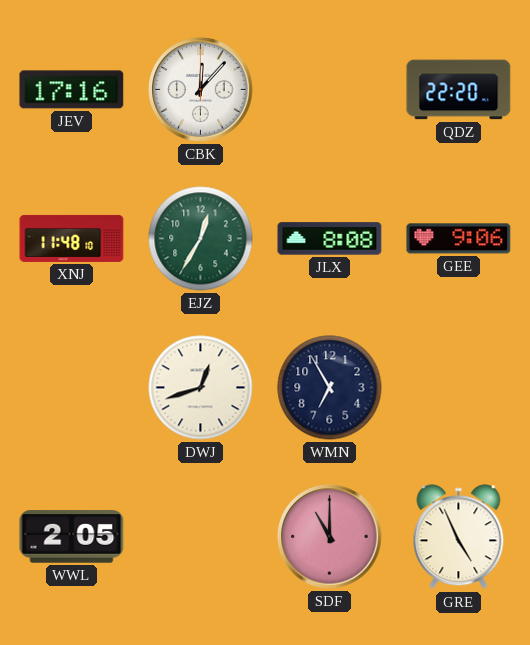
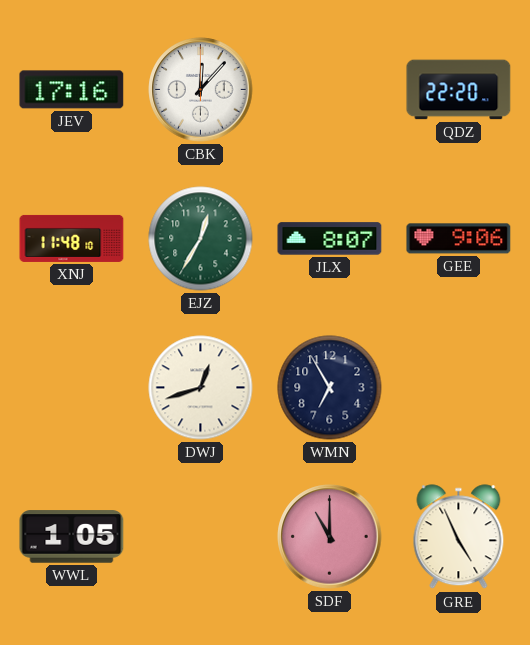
JLX: 8:08 -> 8:07
WWL: 2:05 -> 1:05
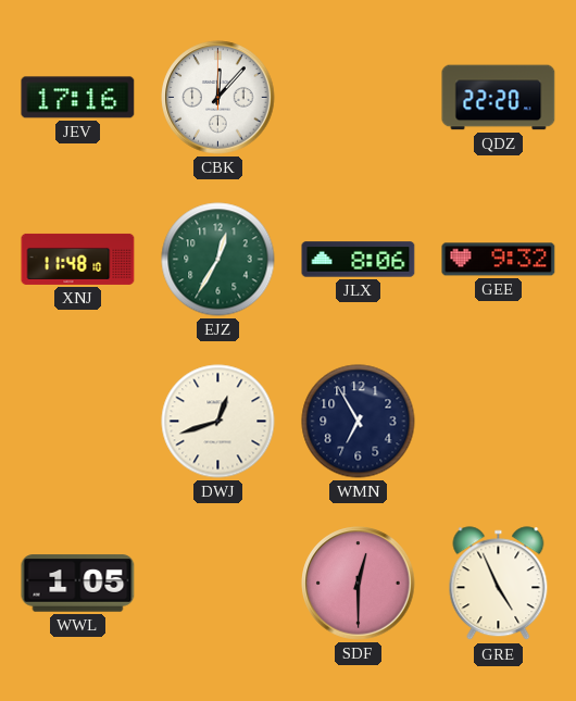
JLX: 8:07 -> 8:06
GEE: 9:06 -> 9:32
SDF: 11:00 -> 12:30
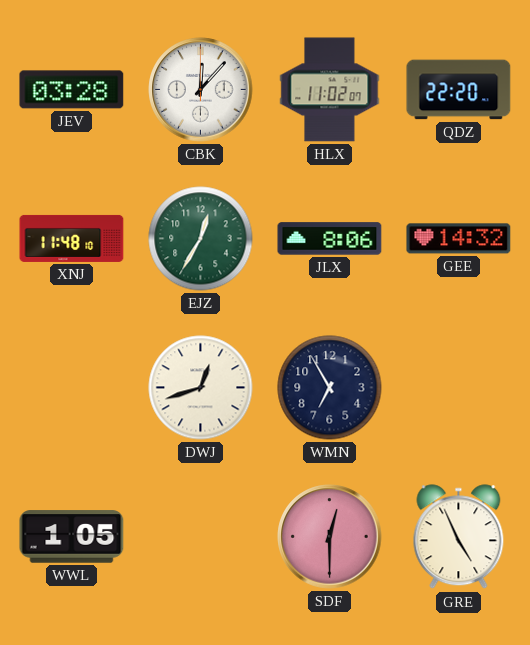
JEV: 17:16 -> 03:28
HLX: none -> 11:02
GEE: 9:32 -> 14:32
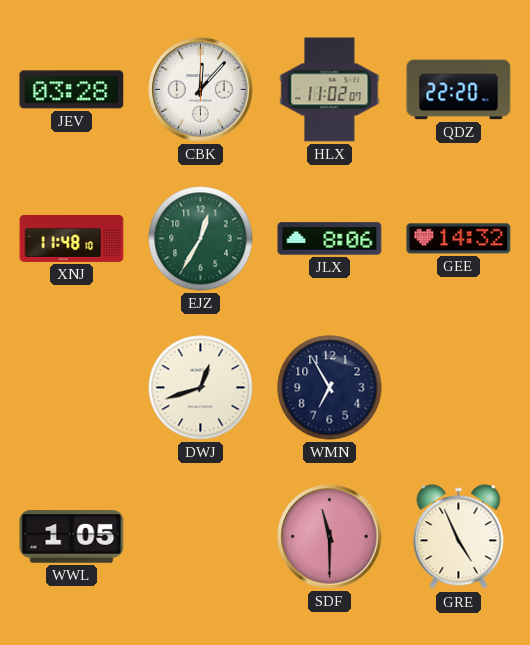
SDF: 12:30 -> 11:30
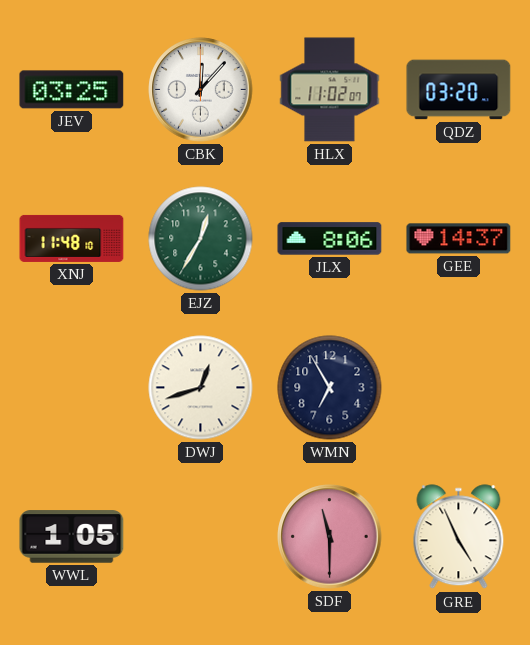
JEV: 03:28 -> 03:25
QDZ: 22:20 -> 03:20
GEE: 14:32 -> 14:37
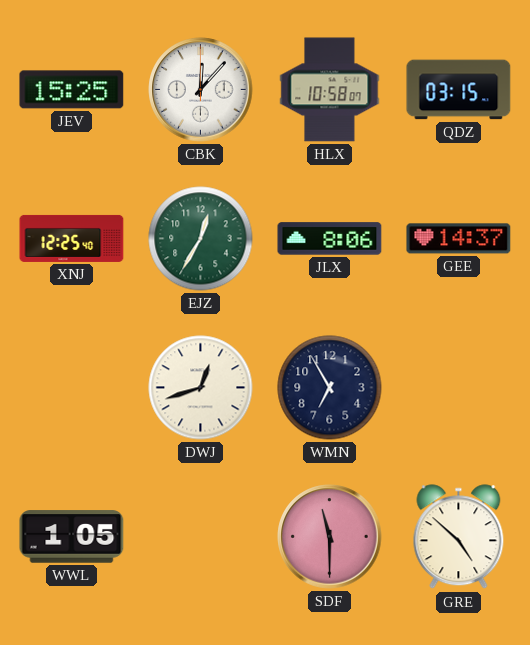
JEV: 03:25 -> 15:25
HLX: 11:02 -> 10:58
QDZ: 03:20 -> 03:15
XNJ: 11:48 -> 12:25
GRE: 4:56 -> 4:52
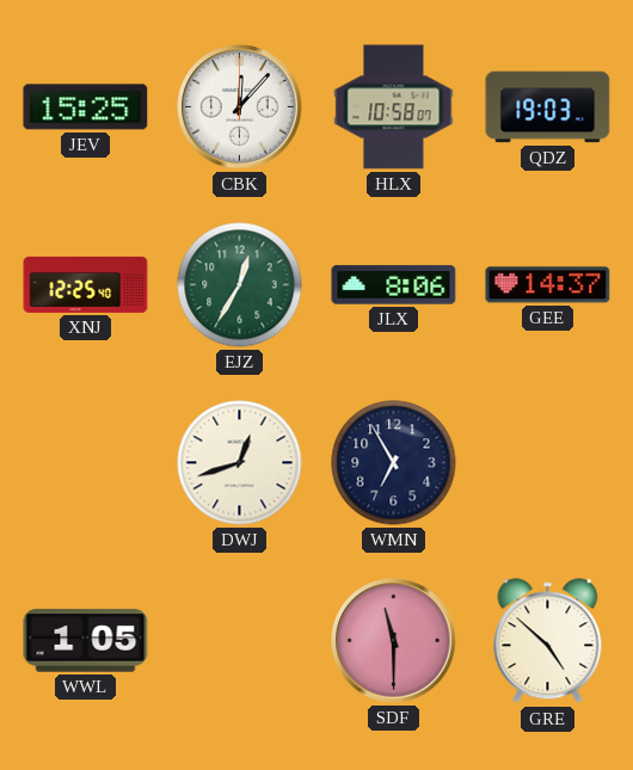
QDZ: 03:15 -> 19:03
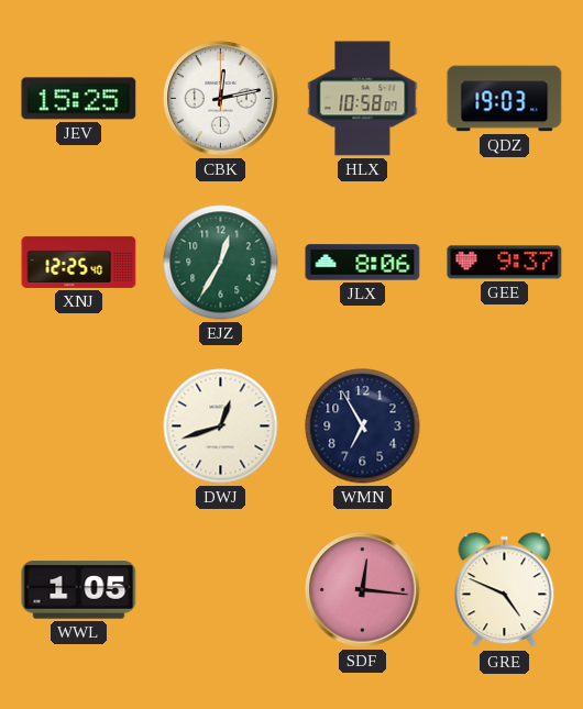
CBK: 12:07 -> 12:13
GEE: 14:37 -> 9:37
SDF: 11:30 -> 12:16
GRE: 4:52 -> 4:49
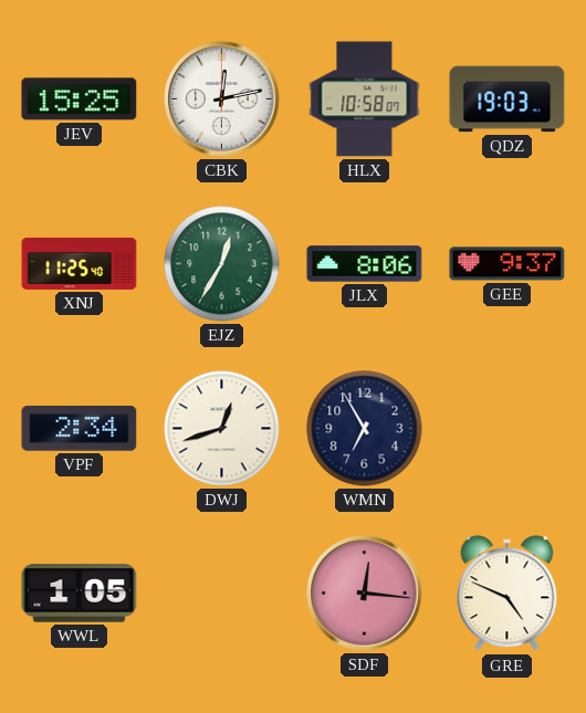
XNJ: 12:25 -> 11:25
VPF: none -> 2:34
